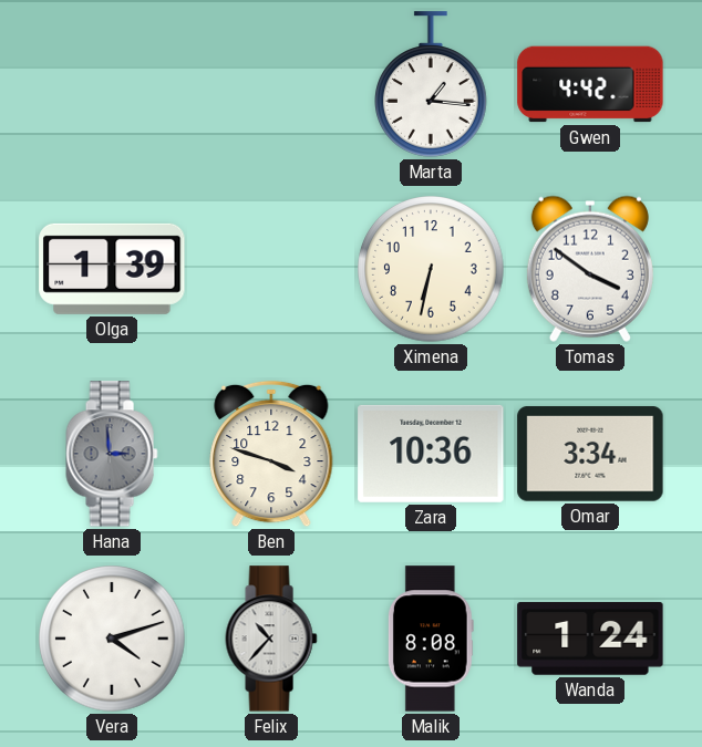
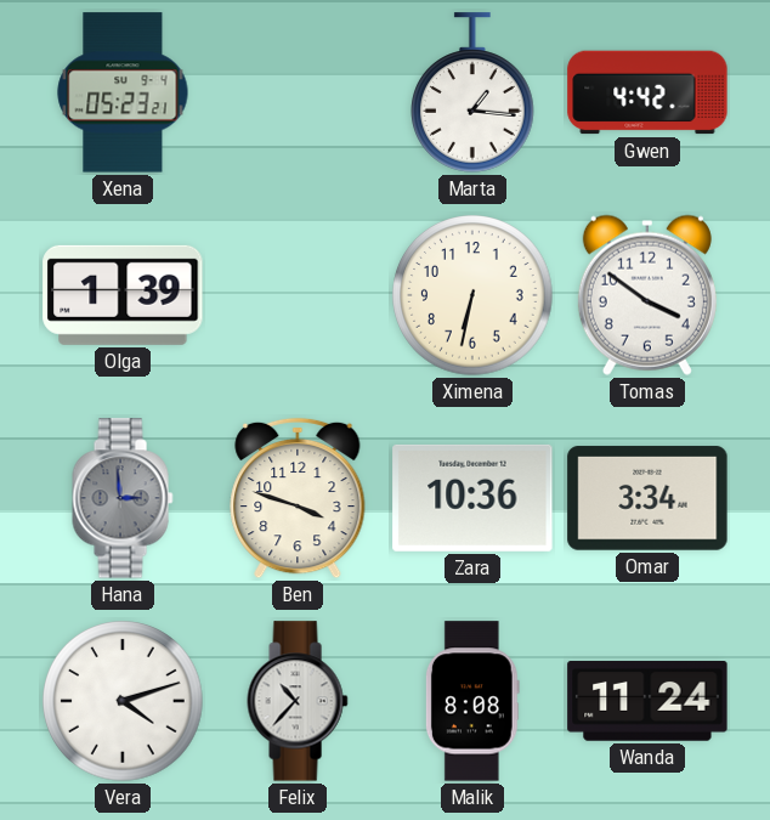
Xena: none -> 05:23
Wanda: 1:24 -> 11:24
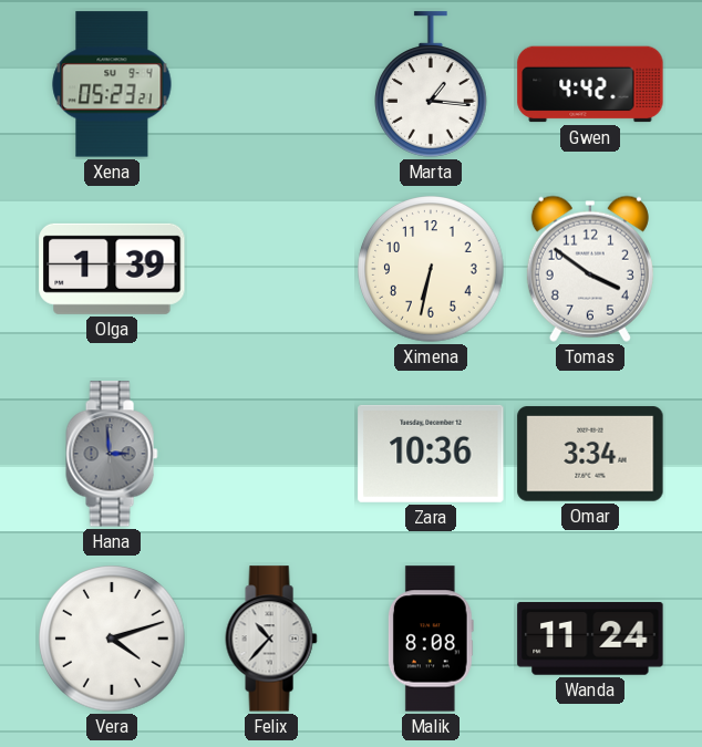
Ben: 3:48 -> none
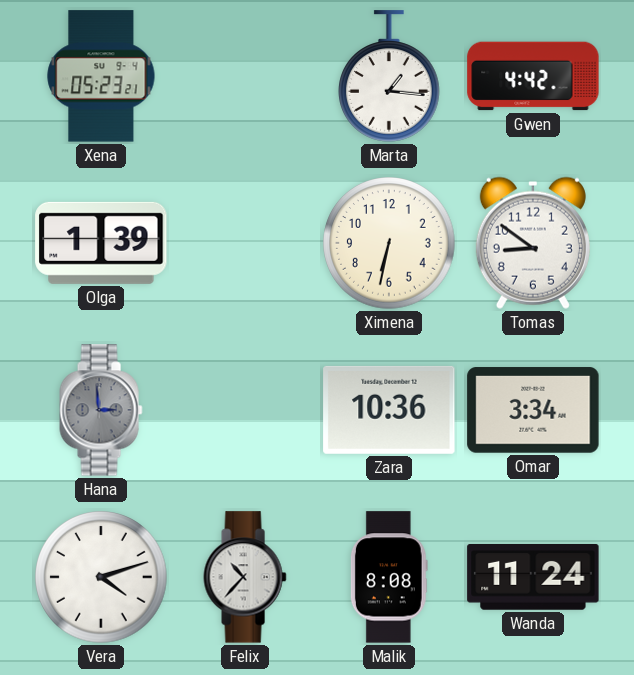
Tomas: 3:51 -> 8:51
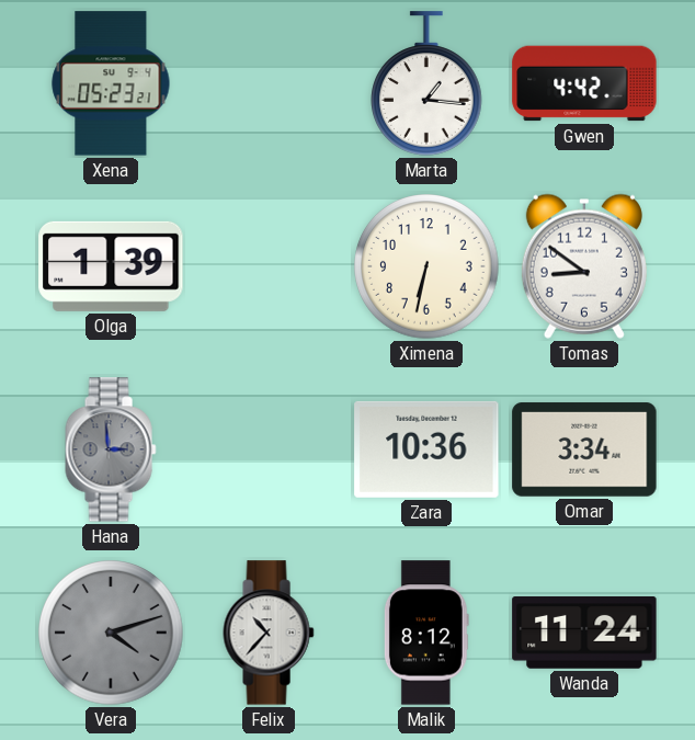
Vera dial: white -> grey
Malik: 8:08 -> 8:12
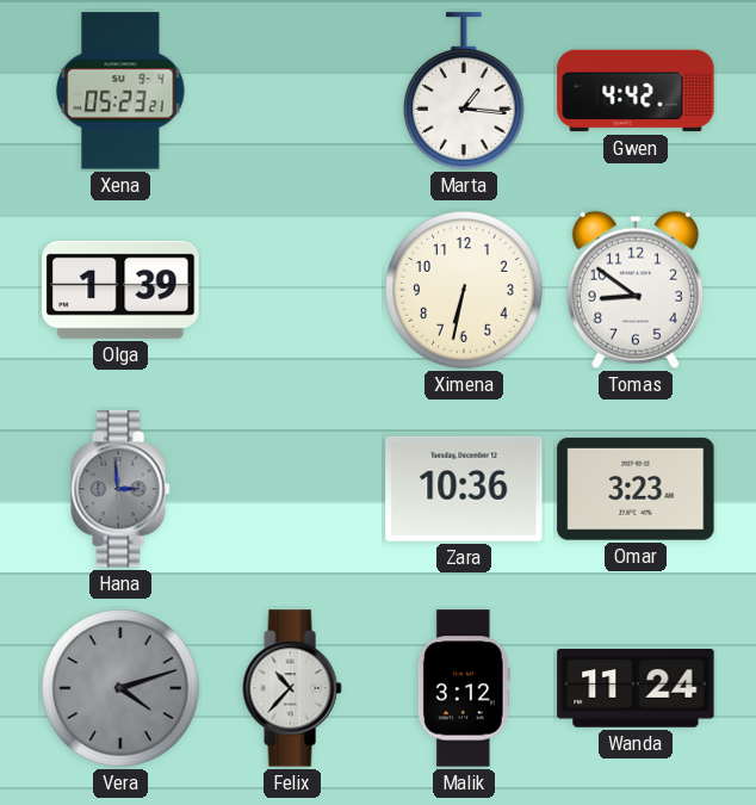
Omar: 3:34 -> 3:23
Malik: 8:12 -> 3:12
